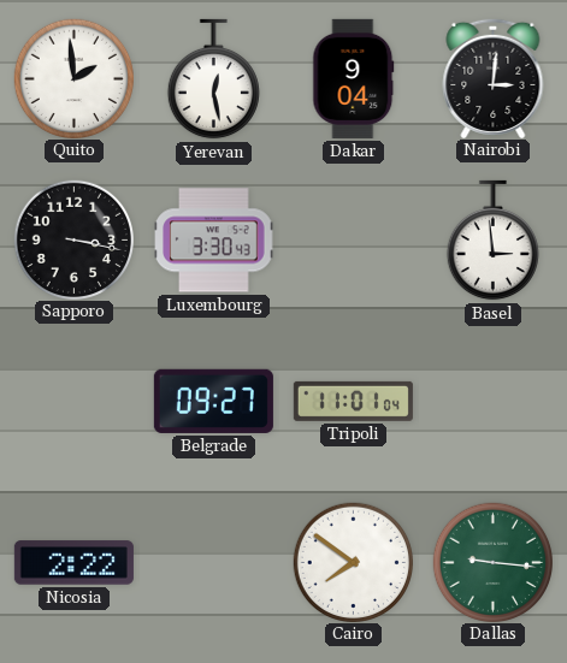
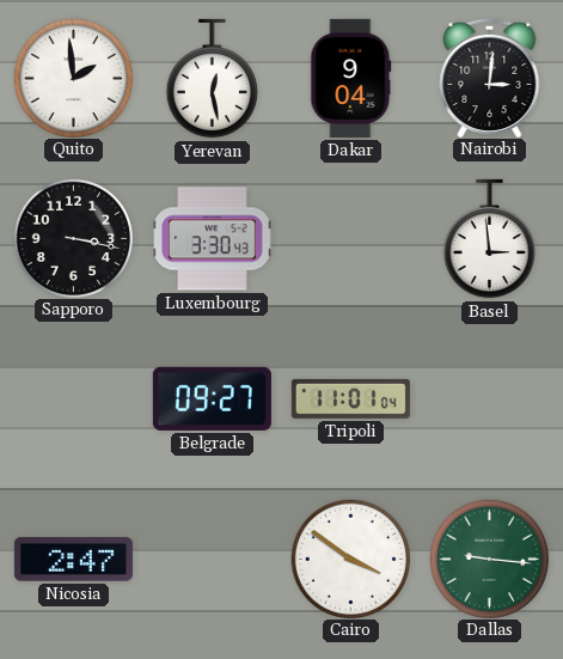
Nicosia: 2:22 -> 2:47
Cairo: 7:51 -> 3:51
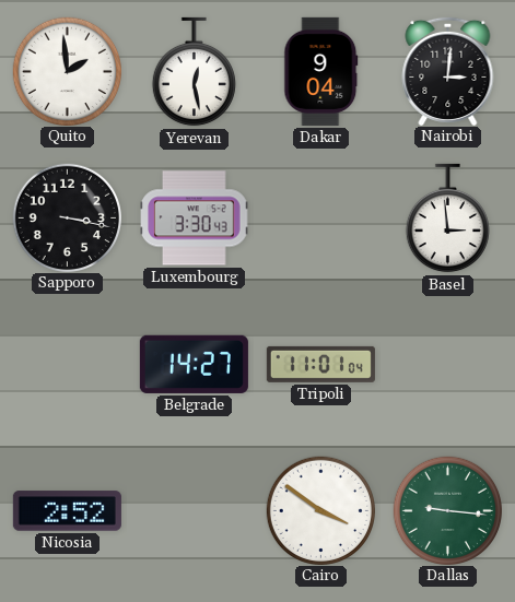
Belgrade: 09:27 -> 14:27
Nicosia: 2:47 -> 2:52
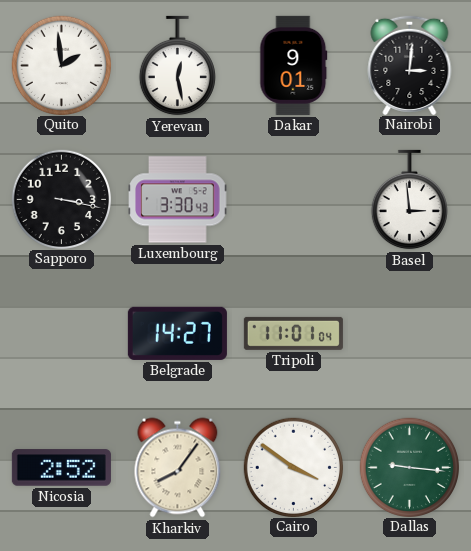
Dakar: 9:04 -> 9:01
Kharkiv: none -> 8:06
